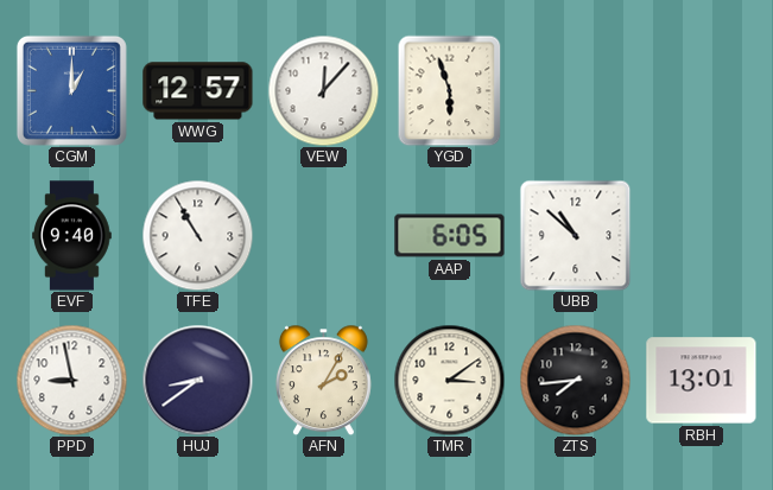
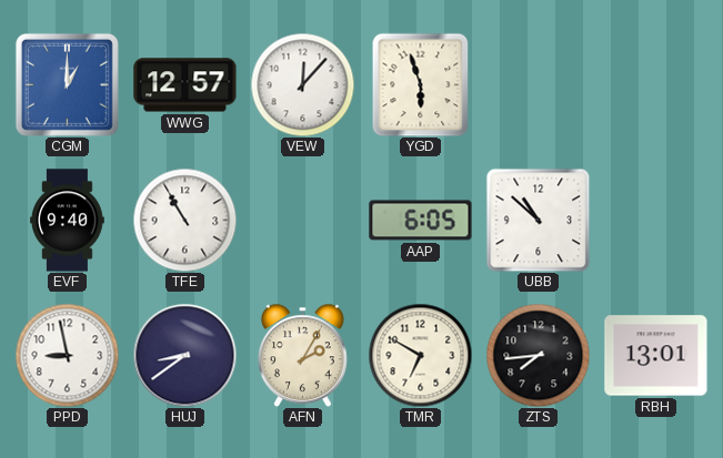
TMR: 3:09 -> 6:50
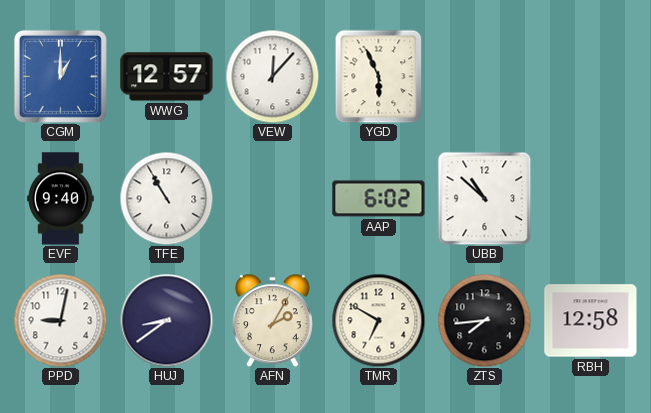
YGD: 5:57 -> 5:56
AAP: 6:05 -> 6:02
PPD: 8:58 -> 9:02
RBH: 13:01 -> 12:58
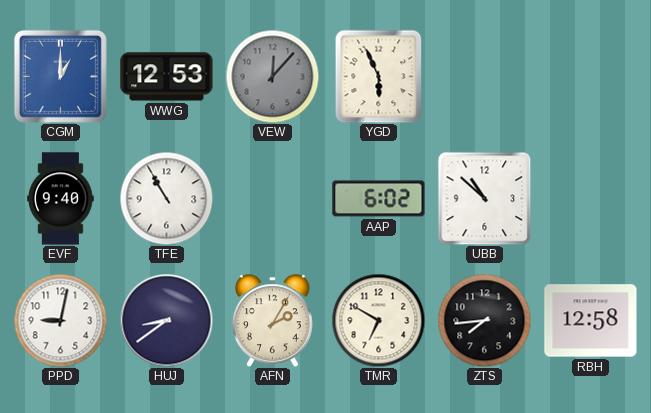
WWG: 12:57 -> 12:53
VEW dial: white -> grey
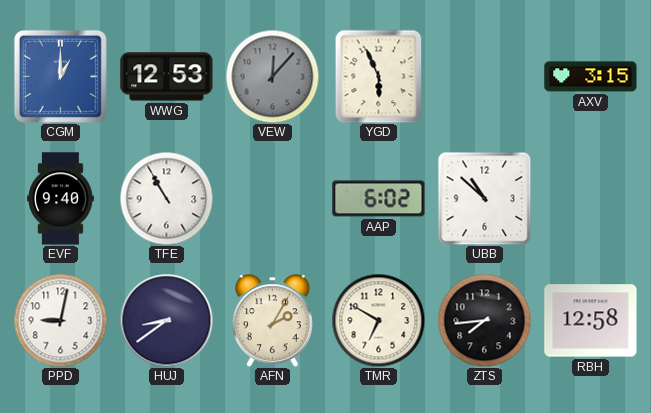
AXV: none -> 3:15
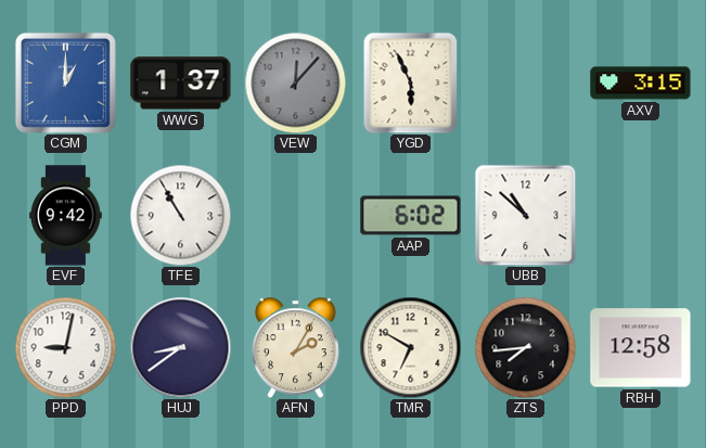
WWG: 12:53 -> 1:37
EVF: 9:40 -> 9:42
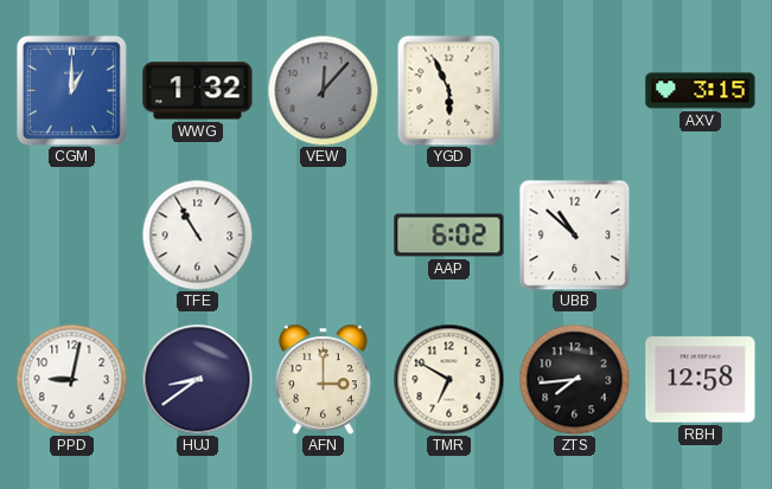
WWG: 1:37 -> 1:32
EVF: 9:42 -> none
AFN: 2:05 -> 3:00
